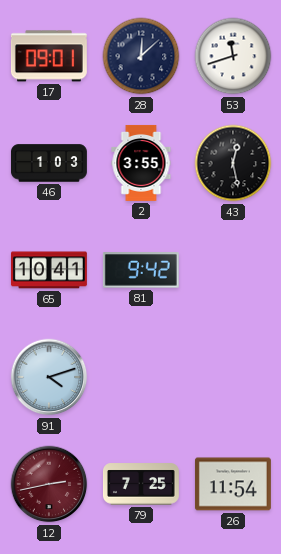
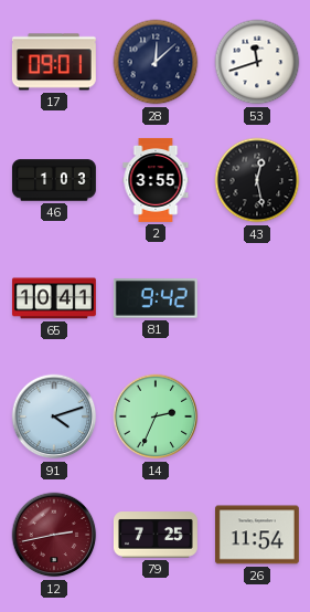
14: none -> 2:34
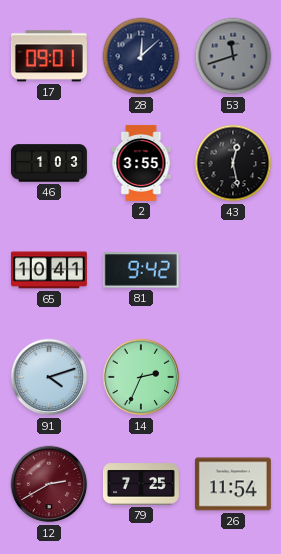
53 dial: white -> grey
12: 2:43 -> 2:40
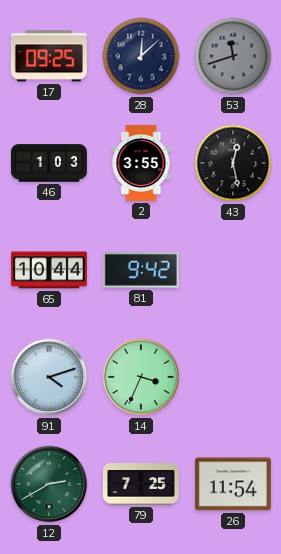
17: 09:01 -> 09:25
65: 10:41 -> 10:44
14: 2:34 -> 3:34
12 dial: burgundy -> green
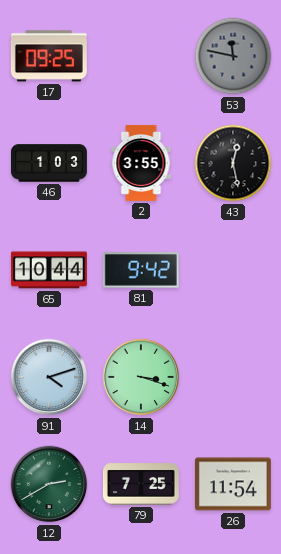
28: 12:08 -> none
53: 11:42 -> 11:47
14: 3:34 -> 3:18
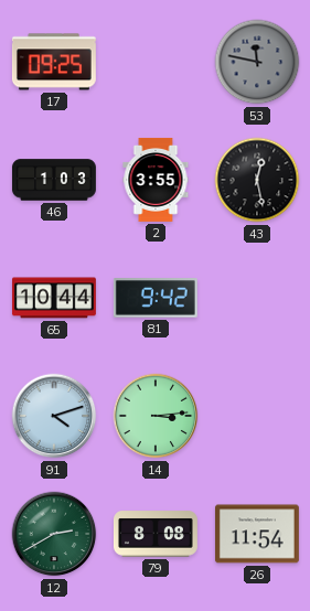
14: 3:18 -> 3:14
79: 7:25 -> 8:08
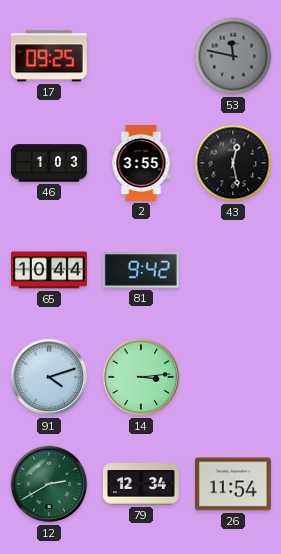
79: 8:08 -> 12:34
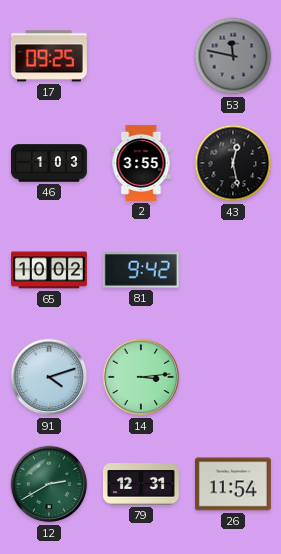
65: 10:44 -> 10:02
79: 12:34 -> 12:31
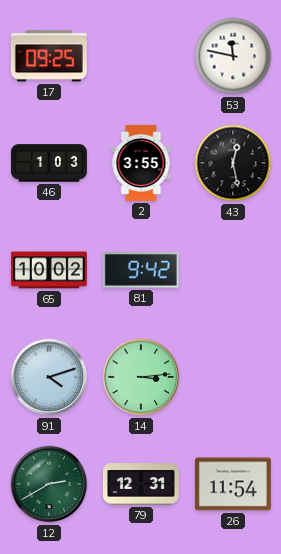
53 dial: grey -> white
